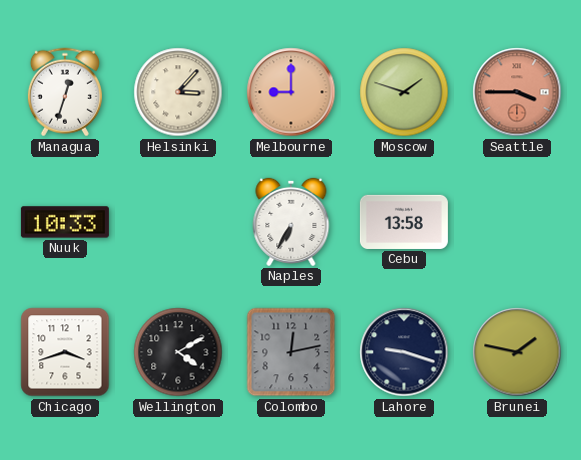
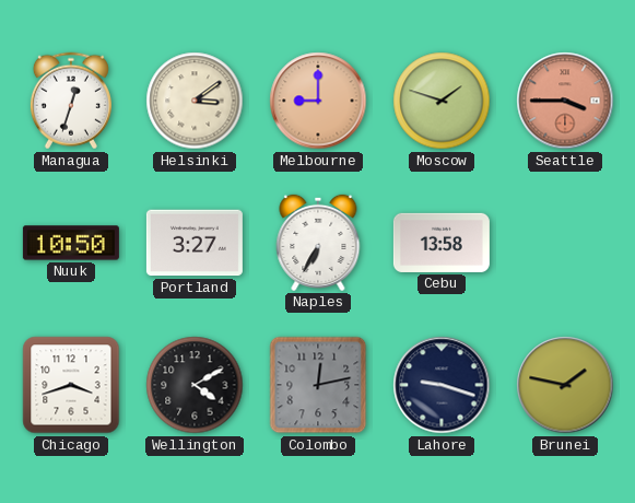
Helsinki: 3:07 -> 3:09
Nuuk: 10:33 -> 10:50
Portland: none -> 3:27
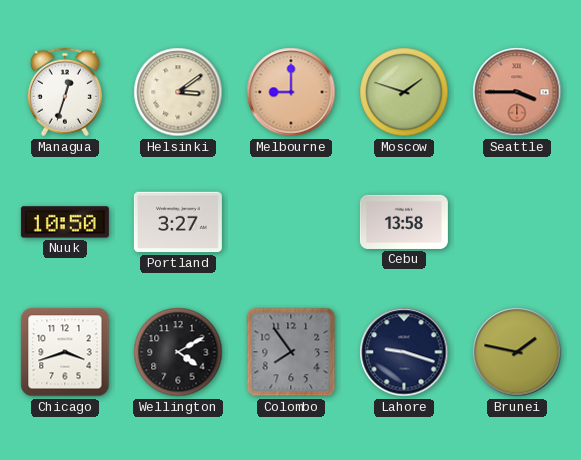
Naples: 6:35 -> none
Colombo: 12:13 -> 7:54
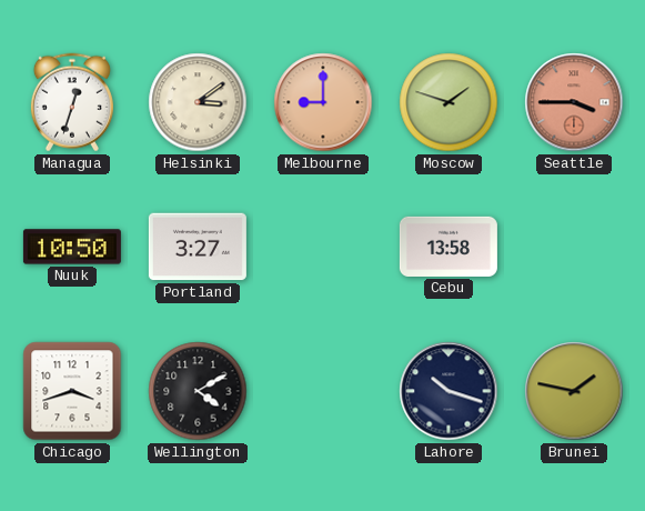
Colombo: 7:54 -> none
Lahore: 9:18 -> 10:18
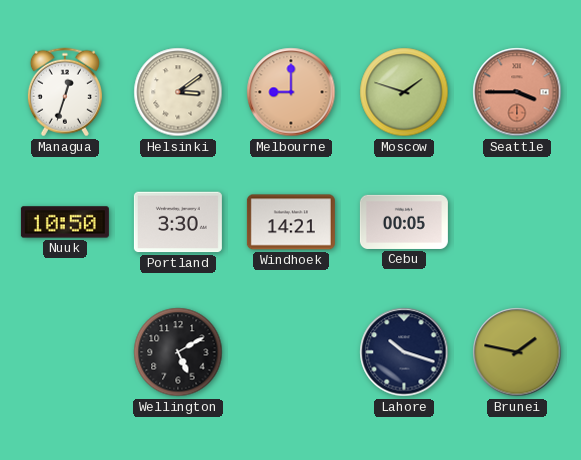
Portland: 3:27 -> 3:30
Windhoek: none -> 14:21
Cebu: 13:58 -> 00:05
Chicago: 3:42 -> none
Wellington: 4:10 -> 5:10
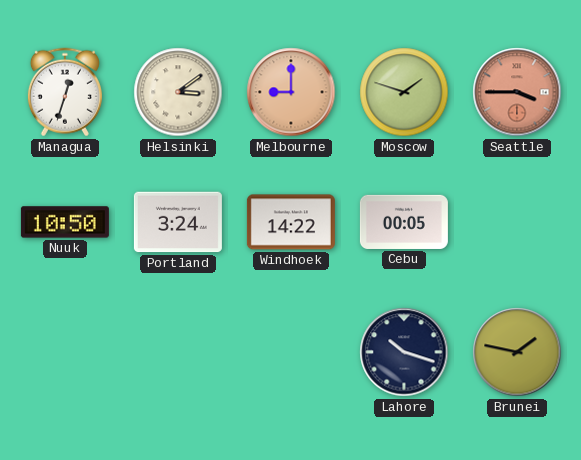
Portland: 3:30 -> 3:24
Windhoek: 14:21 -> 14:22
Wellington: 5:10 -> none
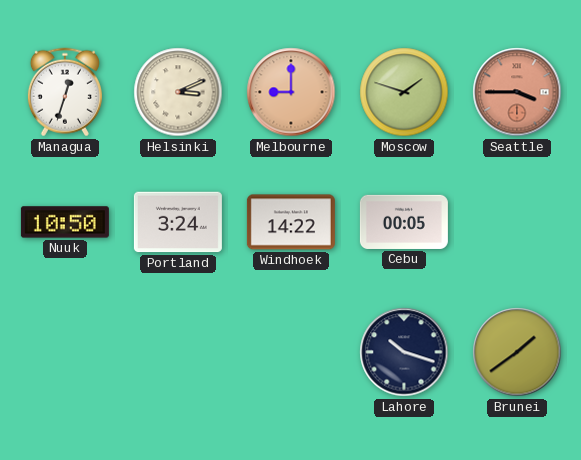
Helsinki: 3:09 -> 3:11
Brunei: 1:47 -> 1:39
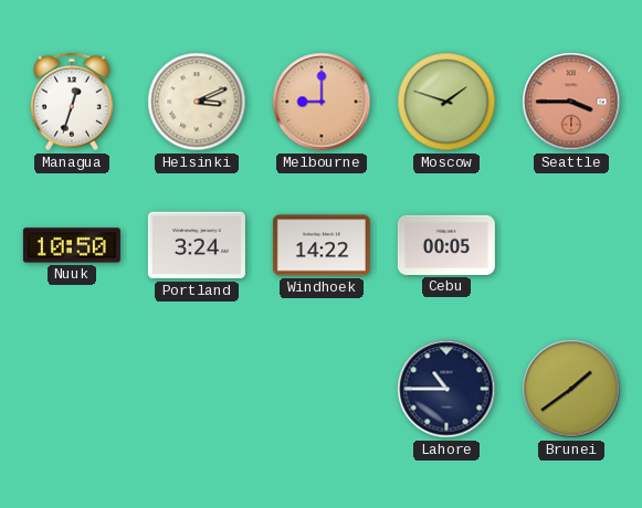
Lahore: 10:18 -> 10:45
